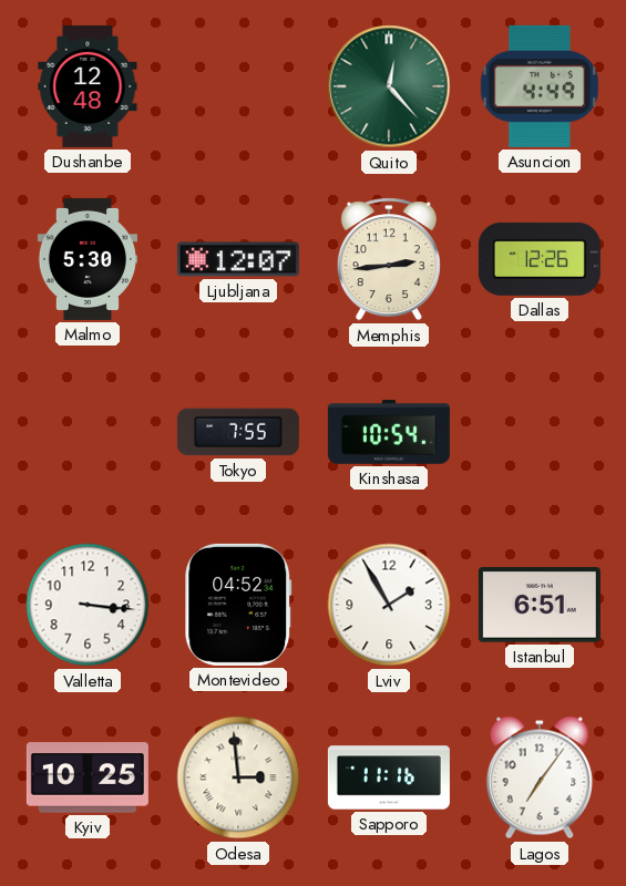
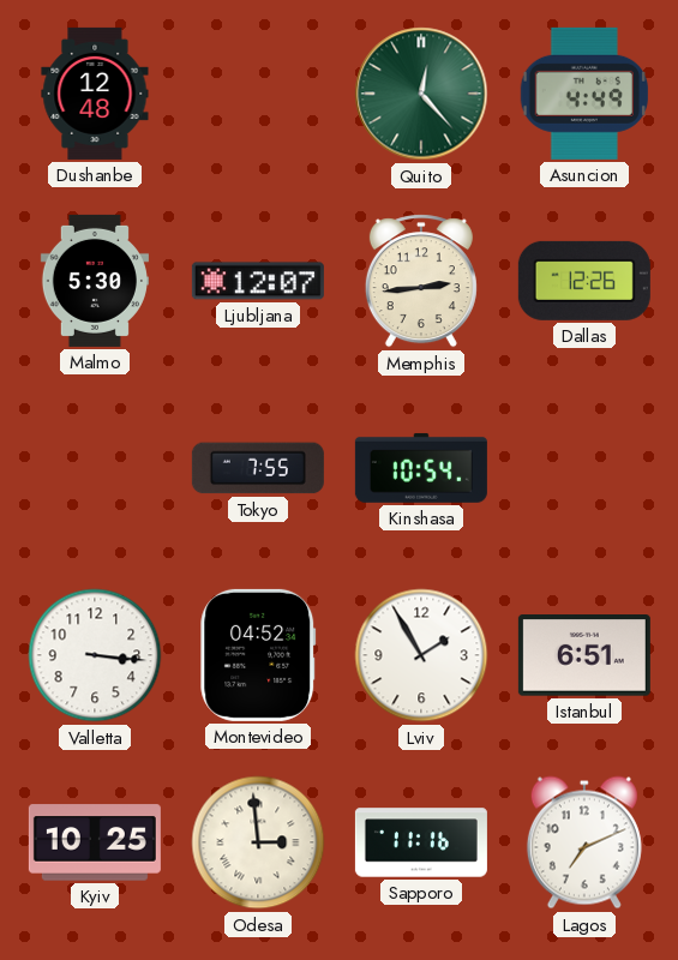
Lagos: 7:06 -> 7:11
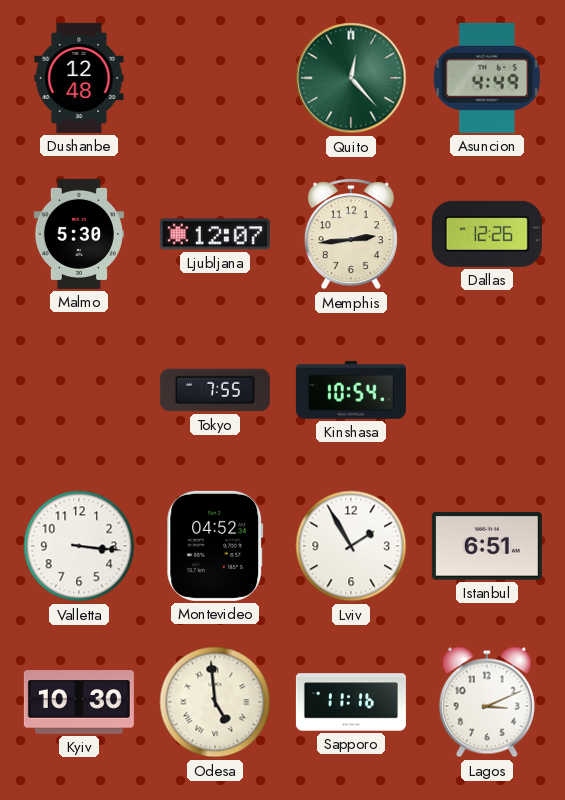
Kyiv: 10:25 -> 10:30
Odesa: 2:59 -> 4:59
Lagos: 7:11 -> 3:11
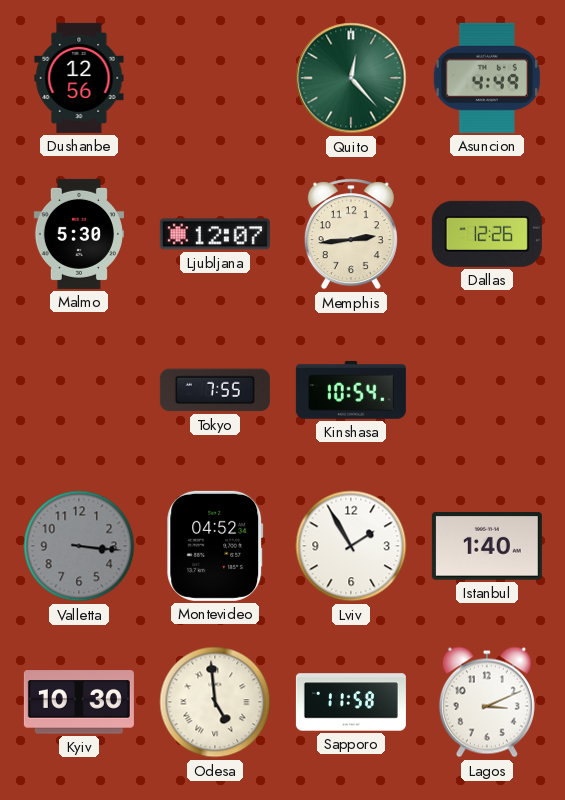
Dushanbe: 12:48 -> 12:56
Valletta dial: white -> grey
Istanbul: 6:51 -> 1:40
Sapporo: 11:16 -> 11:58
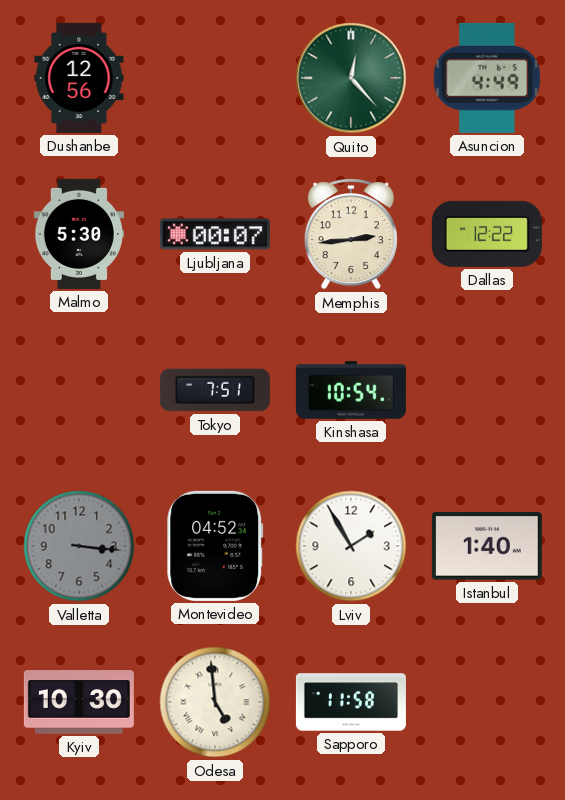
Ljubljana: 12:07 -> 00:07
Dallas: 12:26 -> 12:22
Tokyo: 7:55 -> 7:51
Lagos: 3:11 -> none
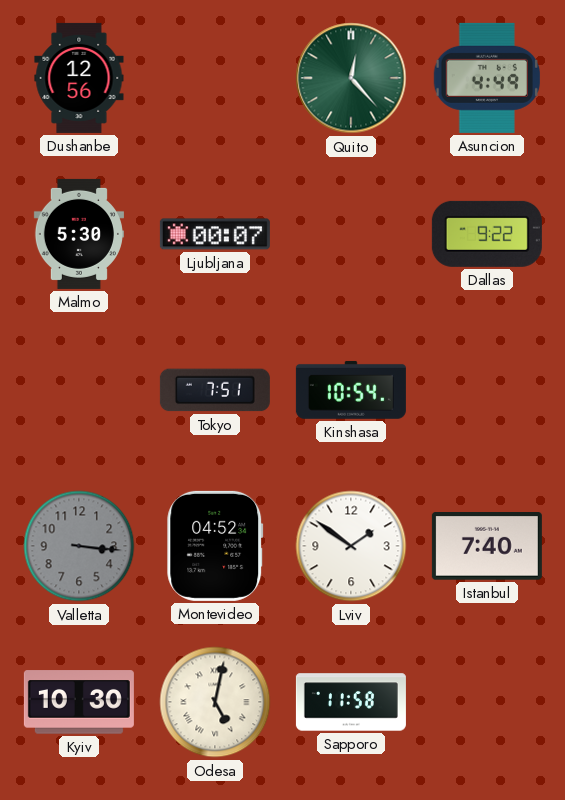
Memphis: 2:44 -> none
Dallas: 12:22 -> 9:22
Lviv: 1:55 -> 1:51
Istanbul: 1:40 -> 7:40
Odesa: 4:59 -> 5:02
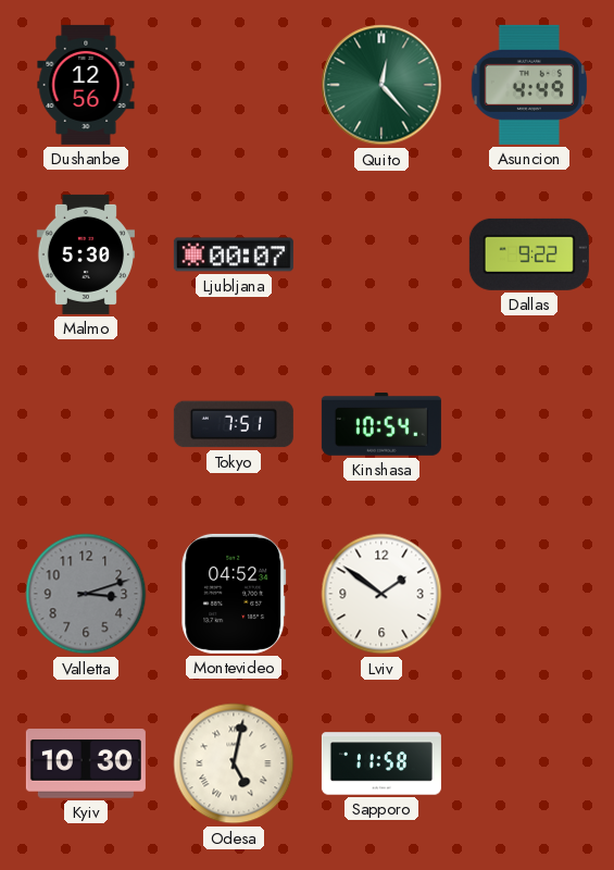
Valletta: 3:16 -> 3:12
Istanbul: 7:40 -> none
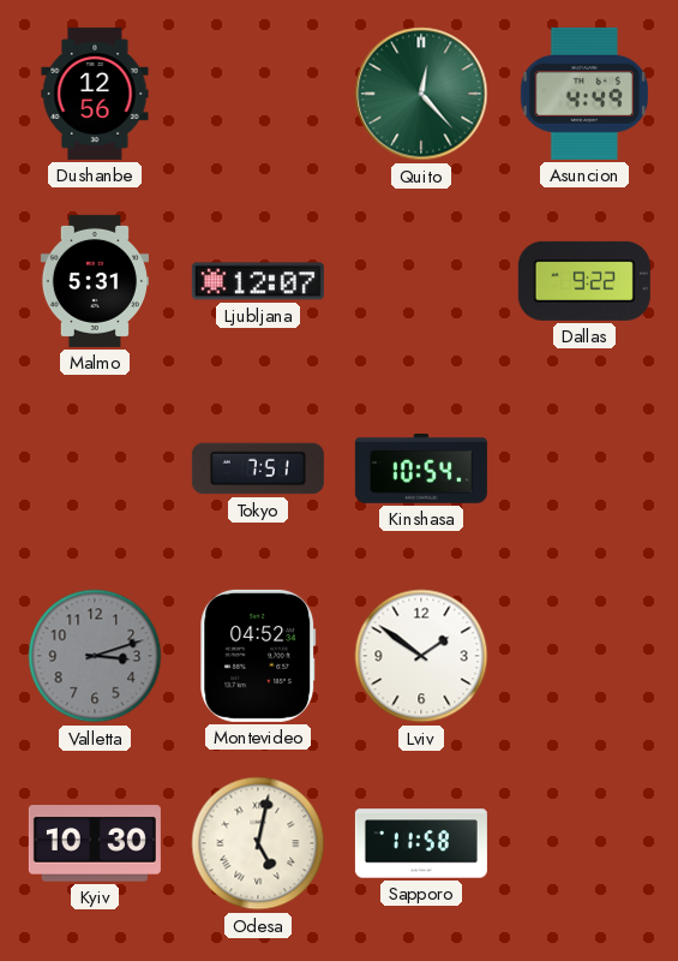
Malmo: 5:30 -> 5:31
Ljubljana: 00:07 -> 12:07
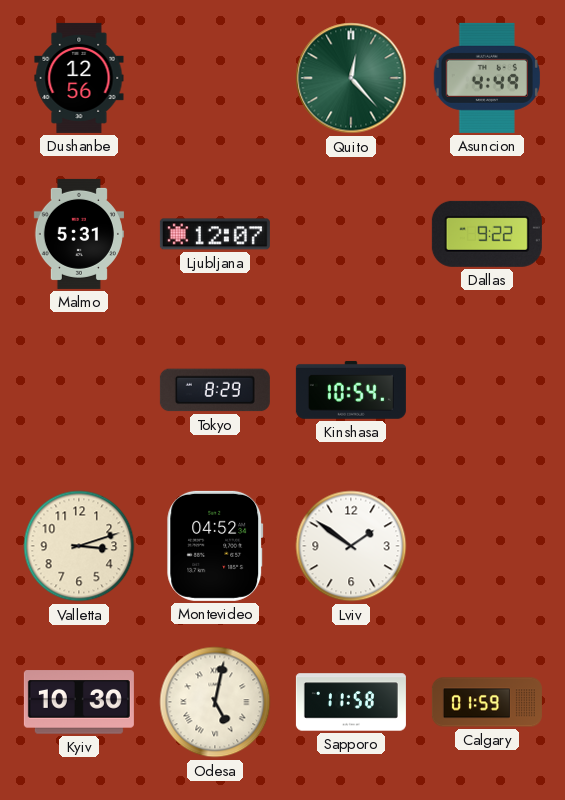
Tokyo: 7:51 -> 8:29
Valletta dial: grey -> cream
Calgary: none -> 01:59
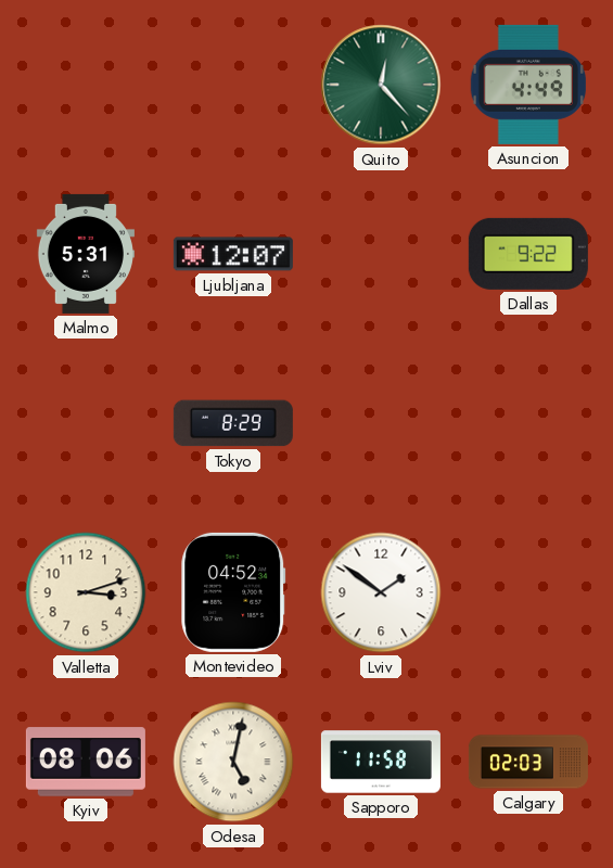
Dushanbe: 12:56 -> none
Kinshasa: 10:54 -> none
Kyiv: 10:30 -> 08:06
Calgary: 01:59 -> 02:03
